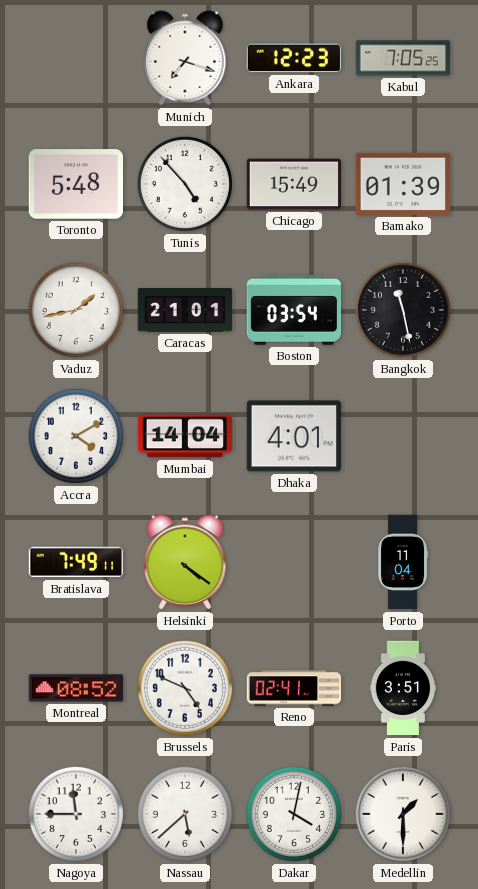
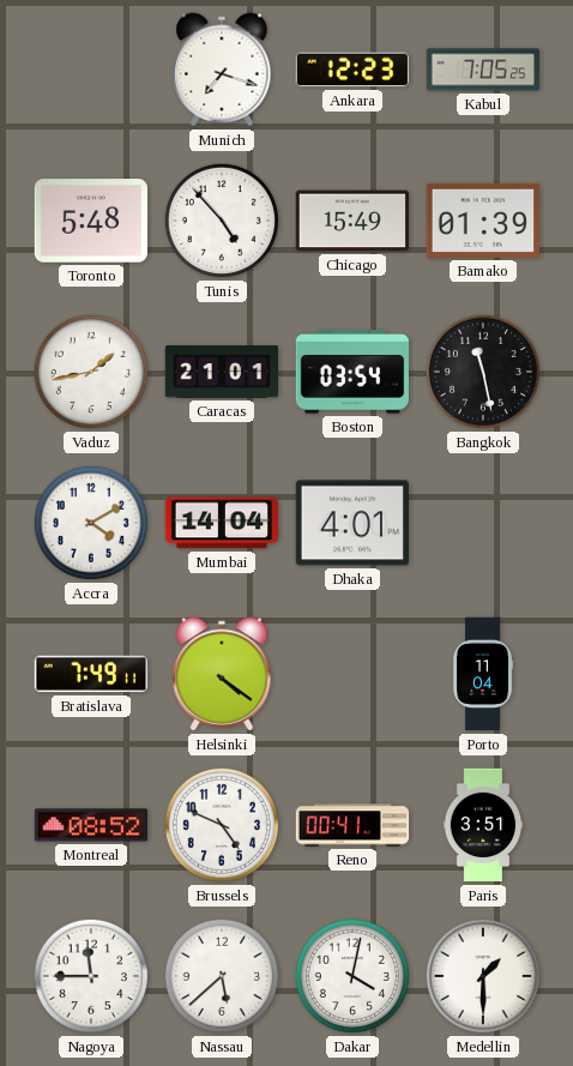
Reno: 02:41 -> 00:41
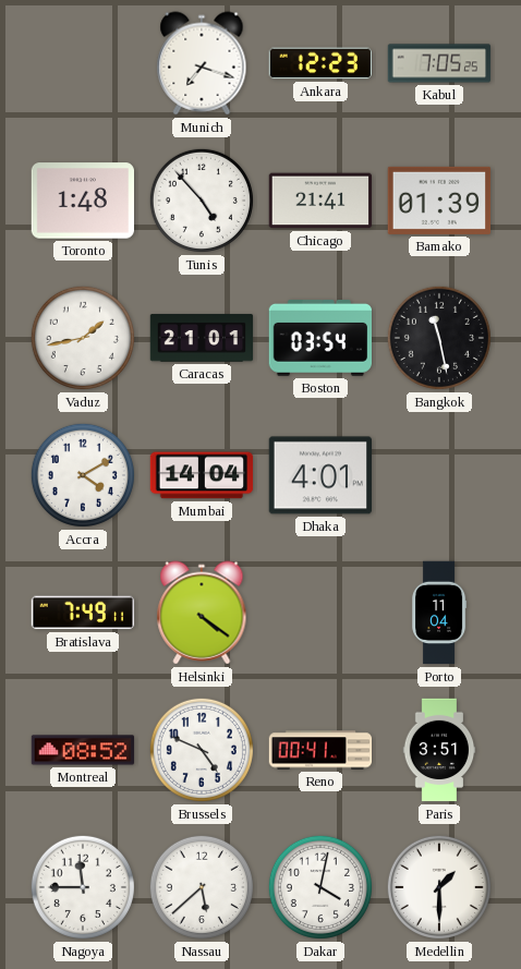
Toronto: 5:48 -> 1:48
Chicago: 15:49 -> 21:41
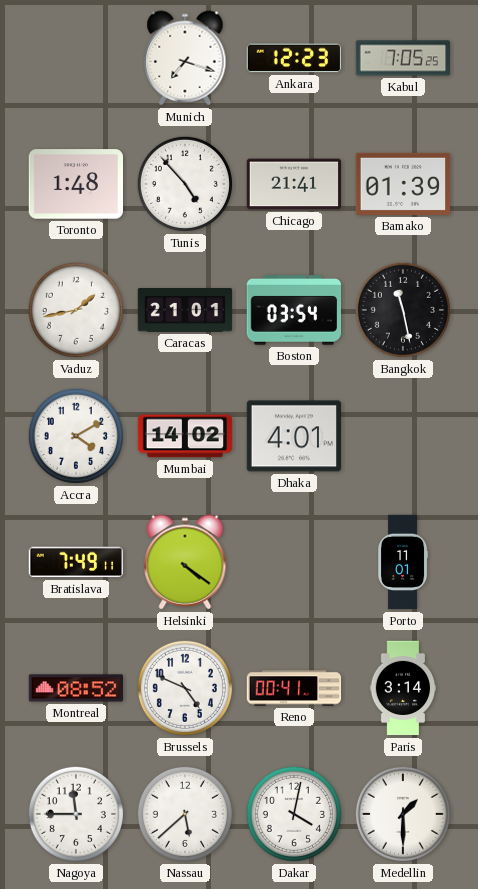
Mumbai: 14:04 -> 14:02
Porto: 11:04 -> 11:01
Paris: 3:51 -> 3:14
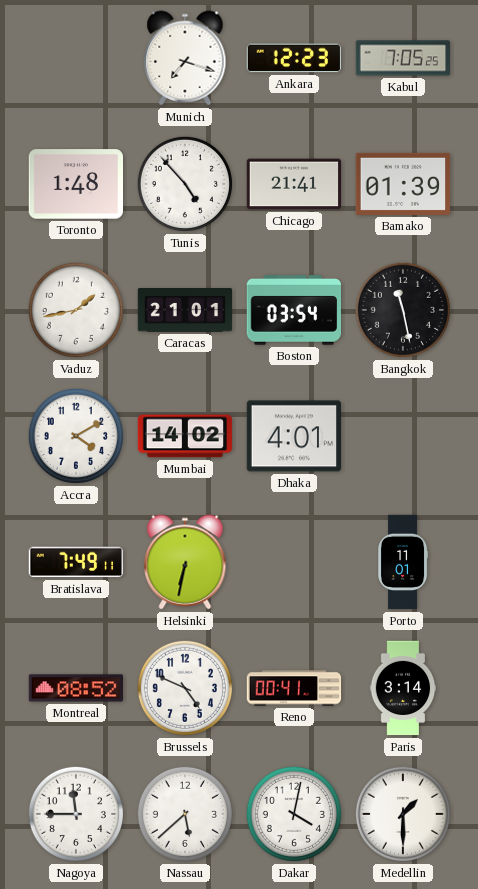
Helsinki: 4:21 -> 6:32
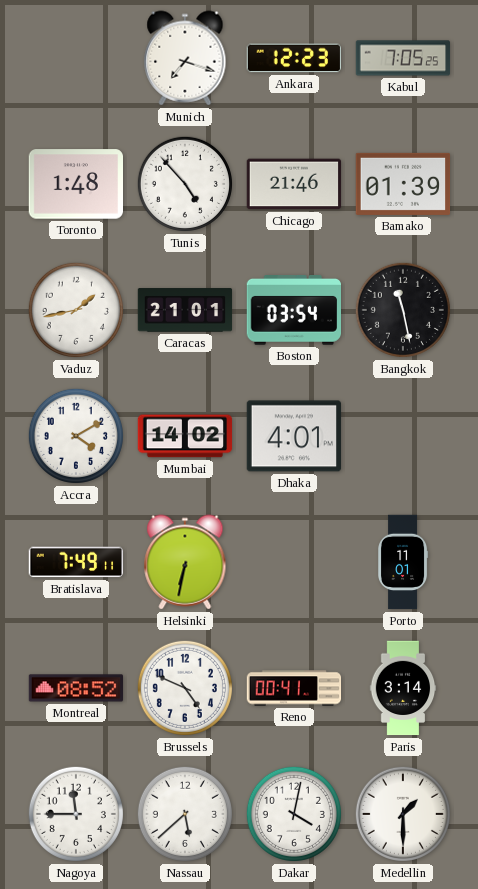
Chicago: 21:41 -> 21:46
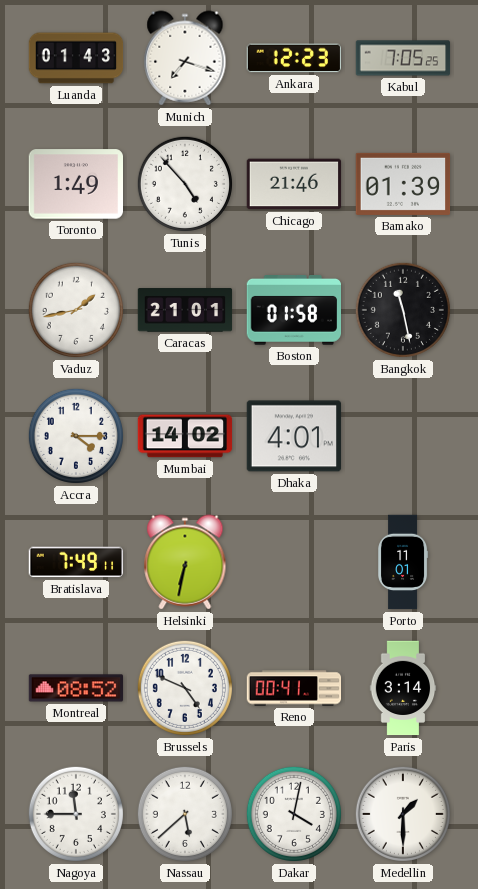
Luanda: none -> 01:43
Toronto: 1:48 -> 1:49
Boston: 03:54 -> 01:58
Accra: 4:10 -> 4:15
